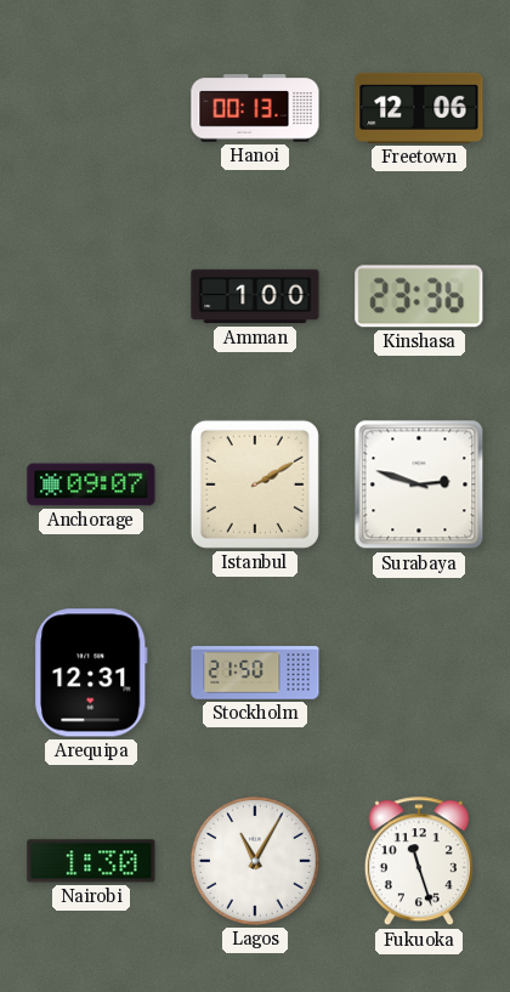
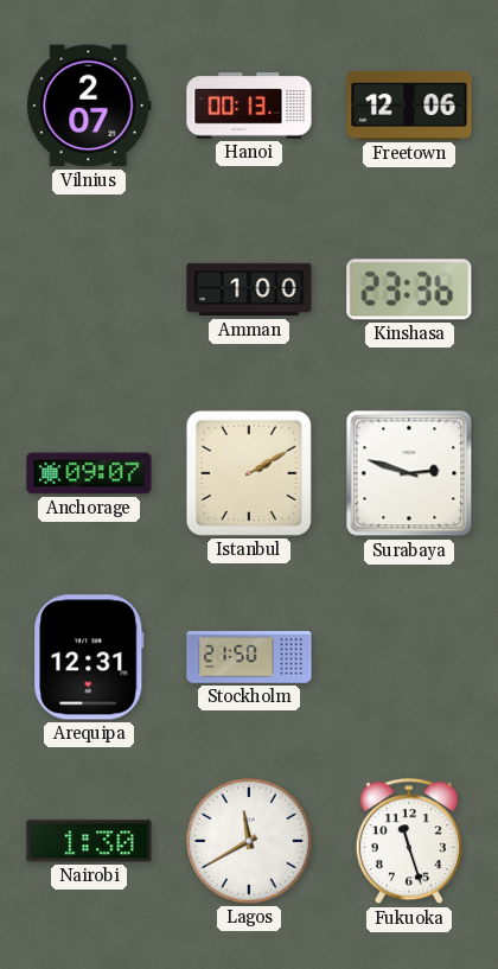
Vilnius: none -> 2:07
Lagos: 11:05 -> 11:40
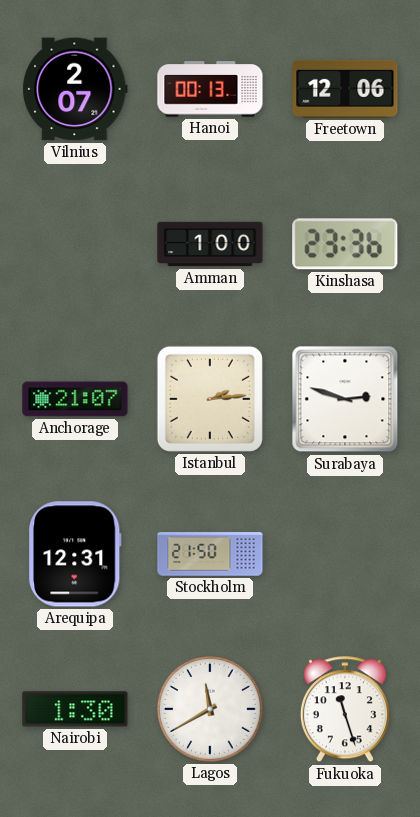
Anchorage: 09:07 -> 21:07
Istanbul: 2:10 -> 2:14
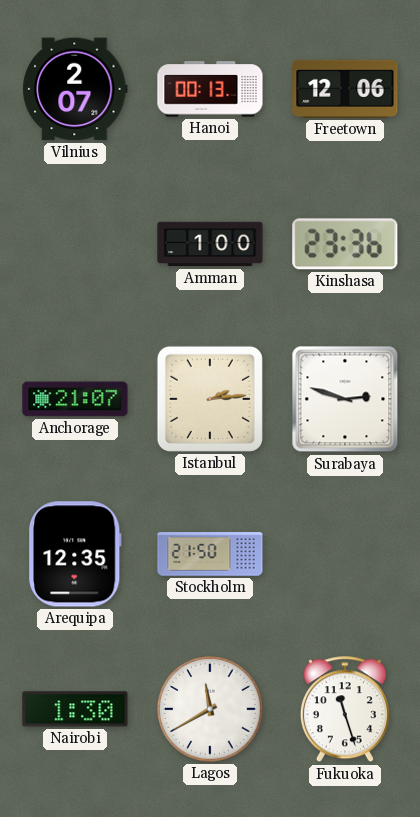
Arequipa: 12:31 -> 12:35
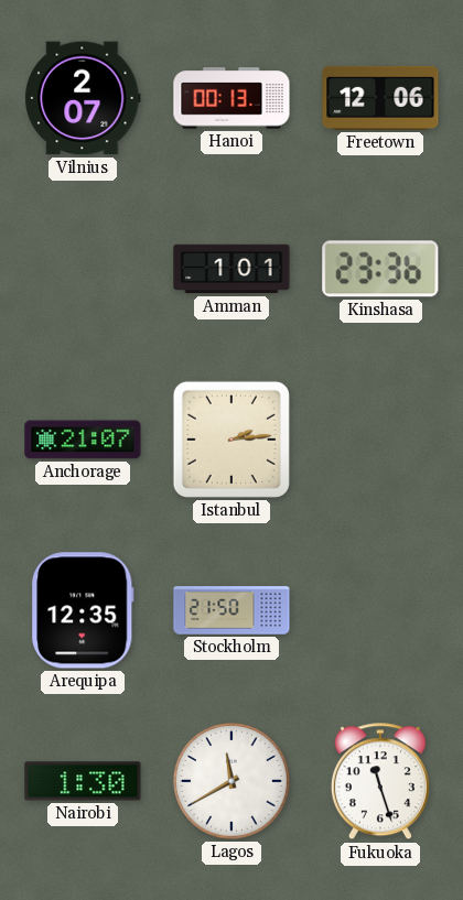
Amman: 1:00 -> 1:01
Surabaya: 2:48 -> none
